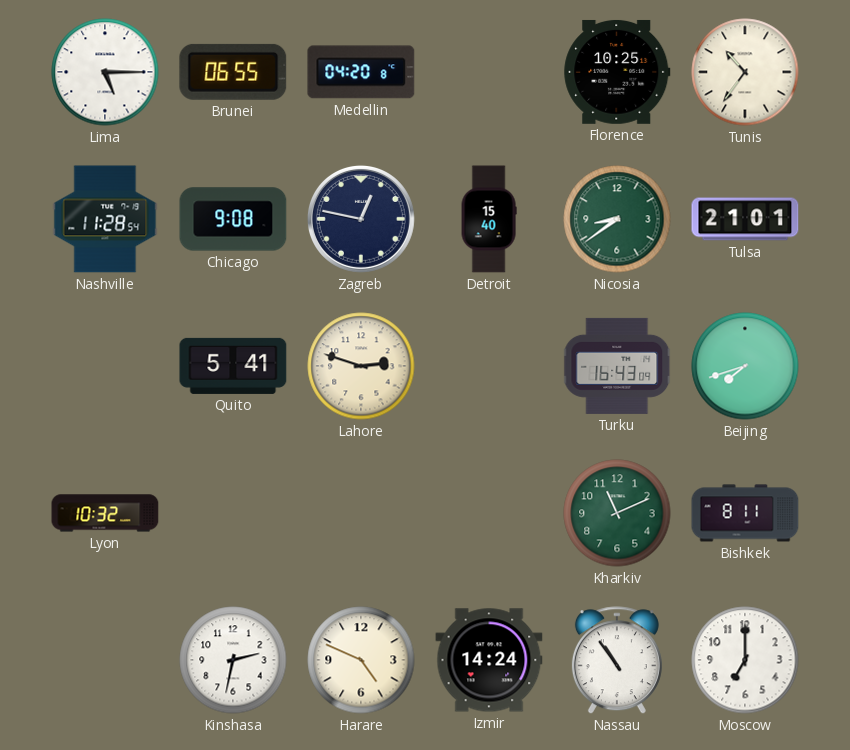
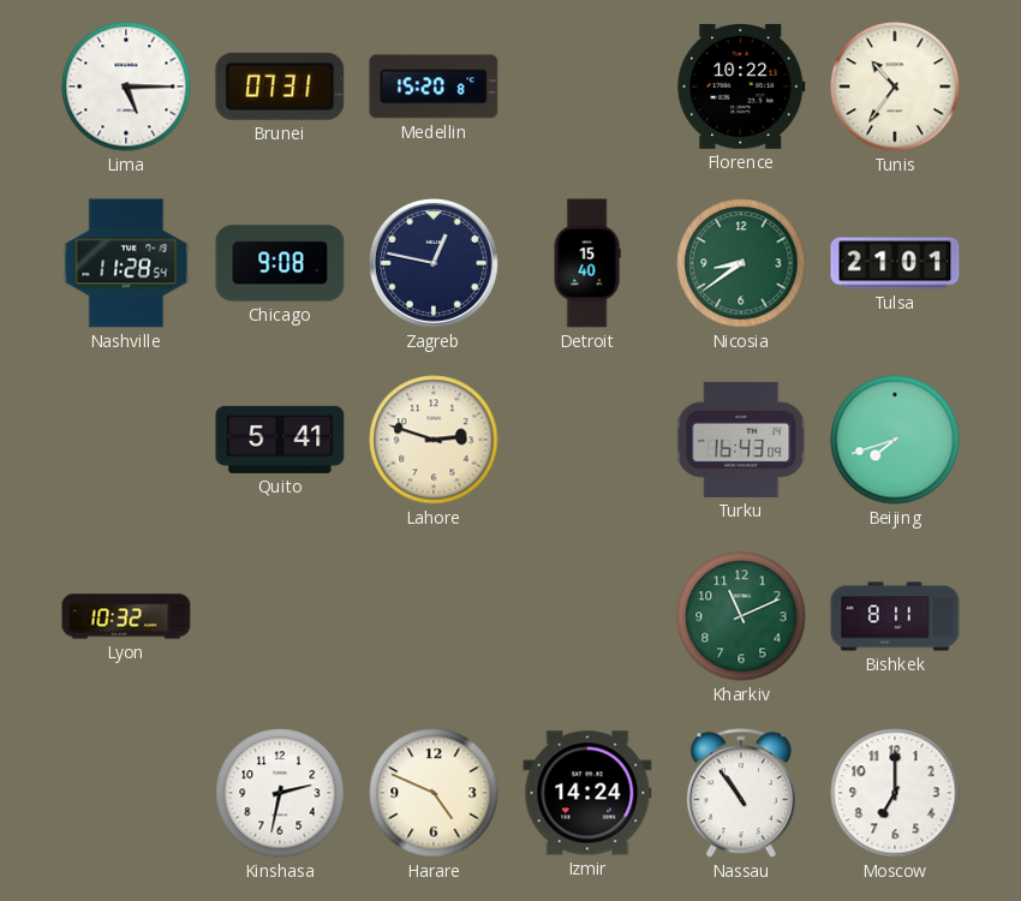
Brunei: 06:55 -> 07:31
Medellin: 04:20 -> 15:20
Florence: 10:25 -> 10:22
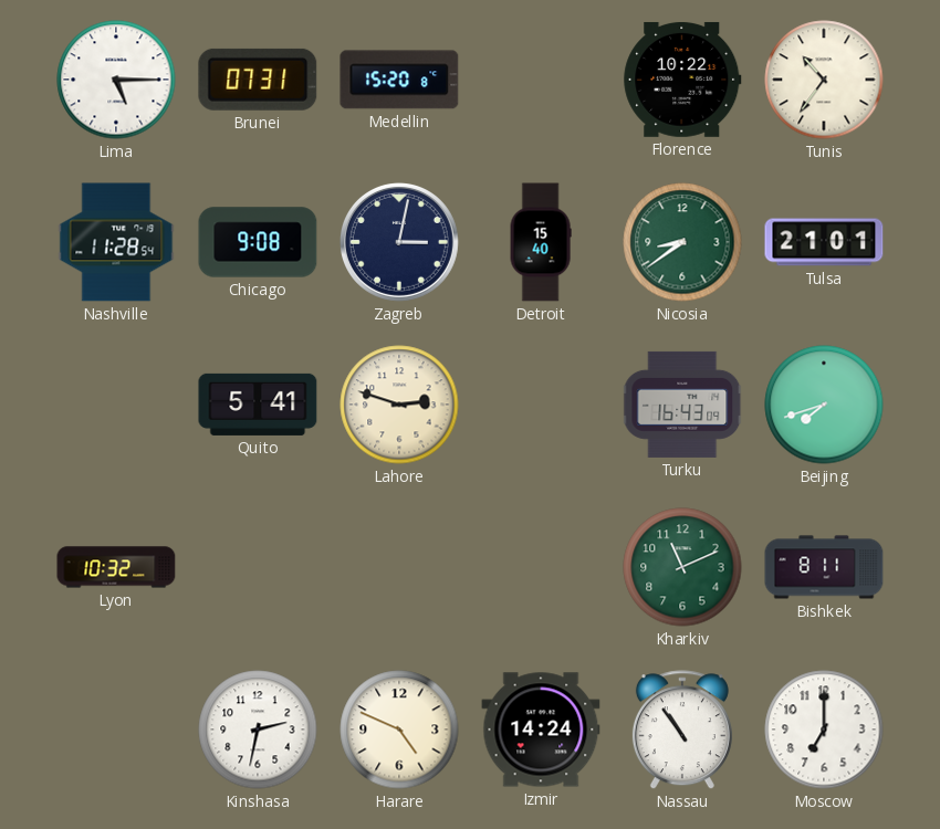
Zagreb: 12:47 -> 3:02
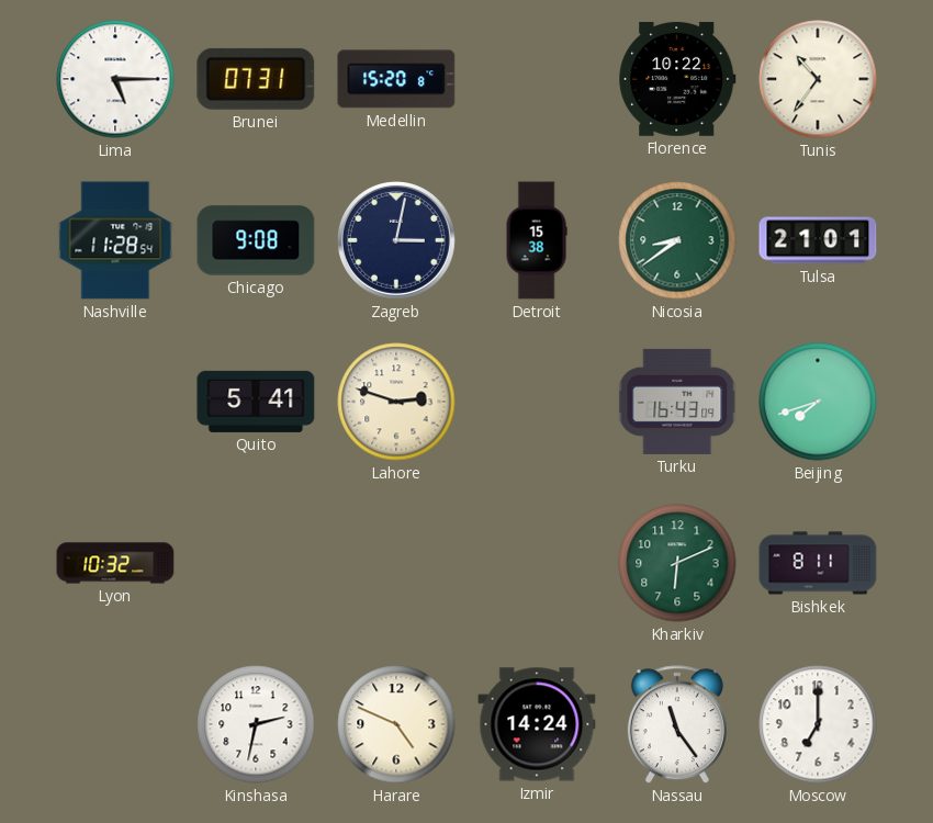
Detroit: 15:40 -> 15:38
Kharkiv: 11:11 -> 6:11
Nassau: 10:54 -> 11:24
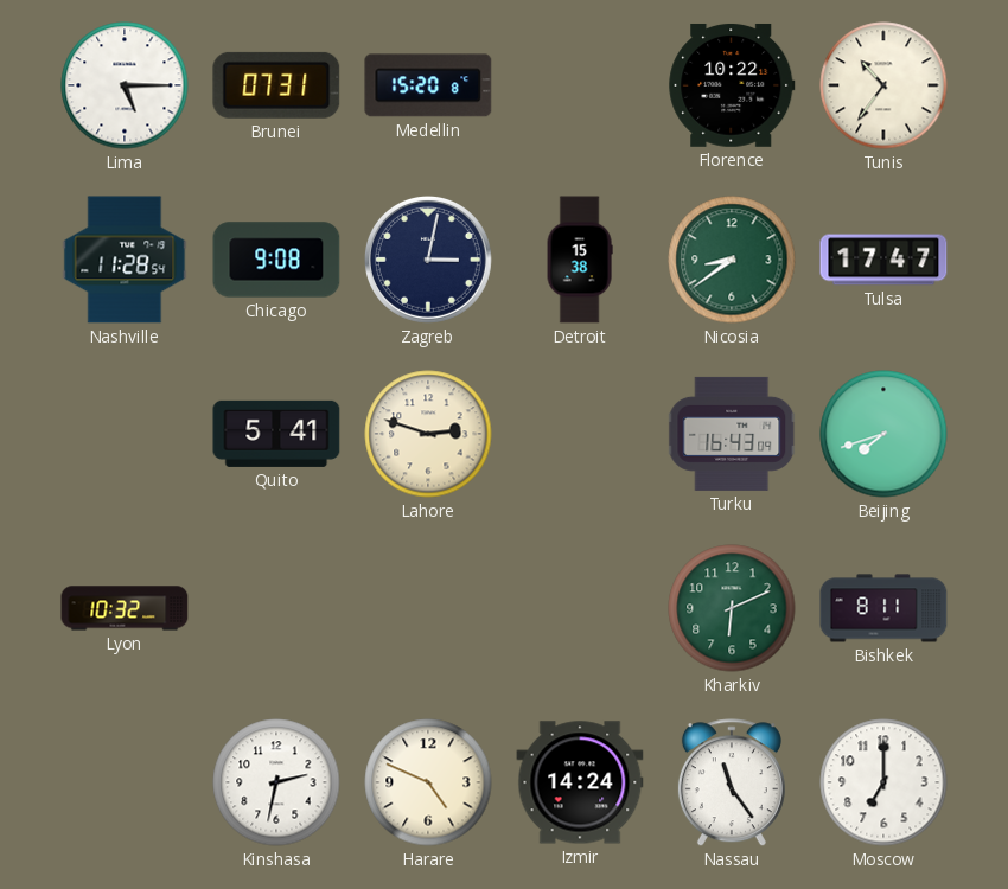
Tulsa: 21:01 -> 17:47
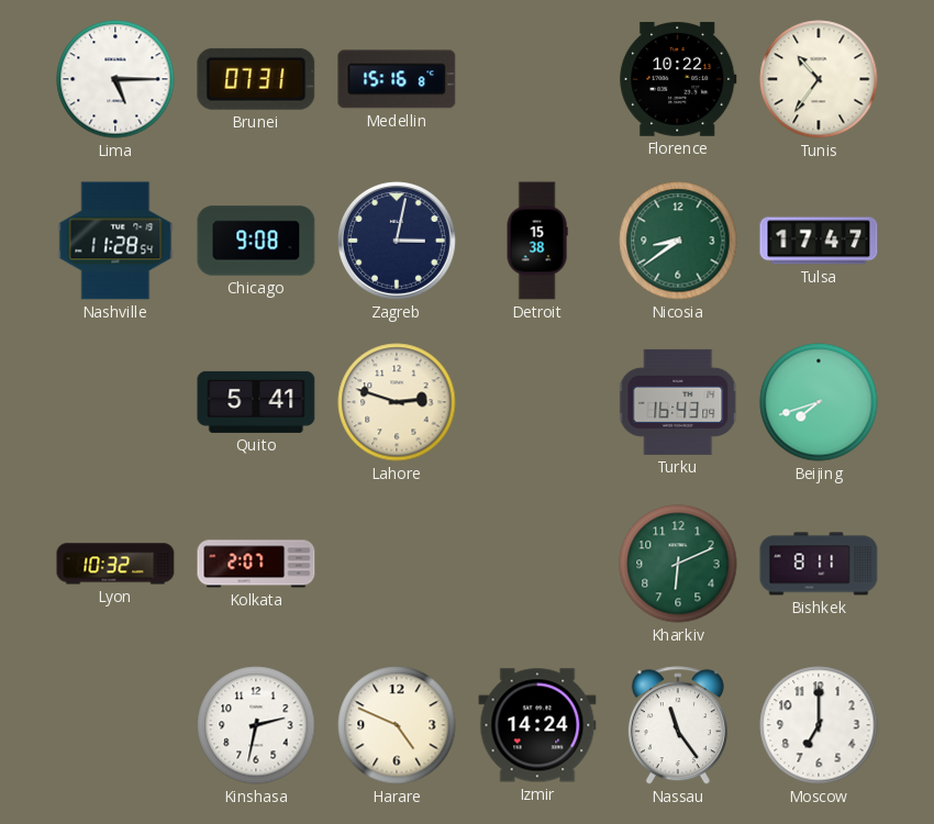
Medellin: 15:20 -> 15:16
Kolkata: none -> 2:07
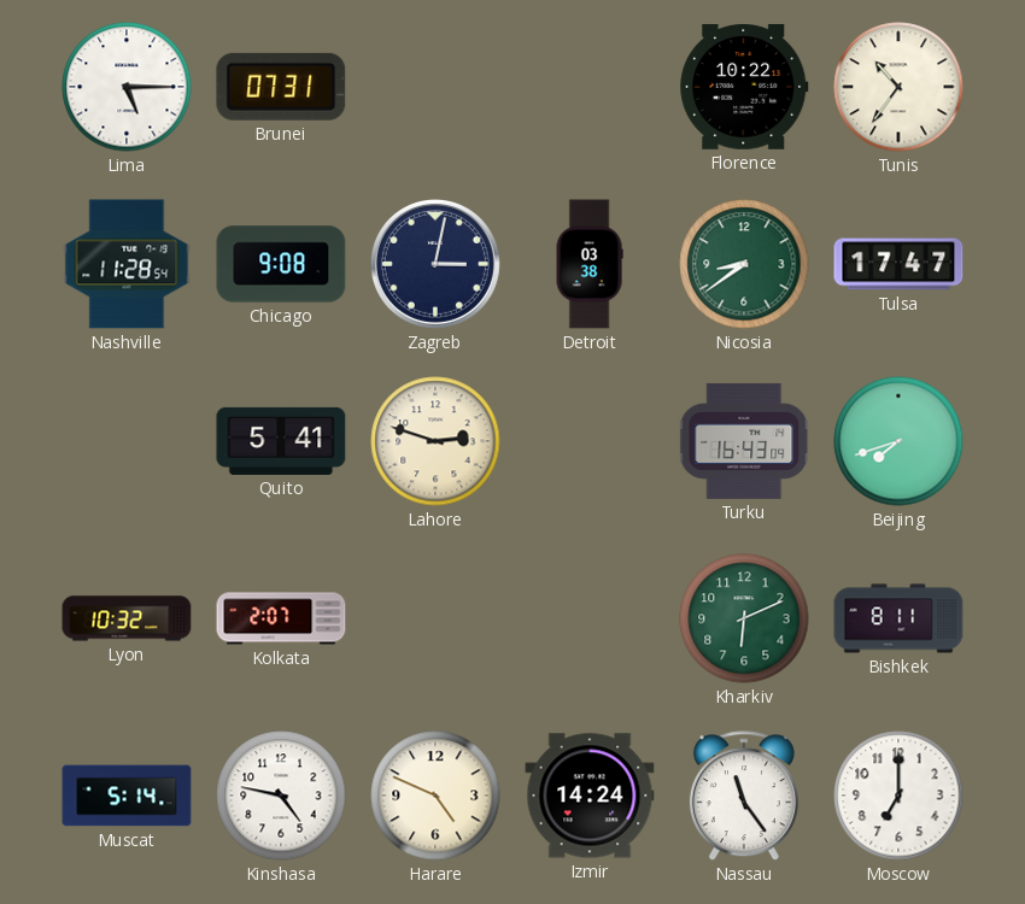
Medellin: 15:16 -> none
Detroit: 15:38 -> 03:38
Muscat: none -> 5:14
Kinshasa: 2:32 -> 4:47
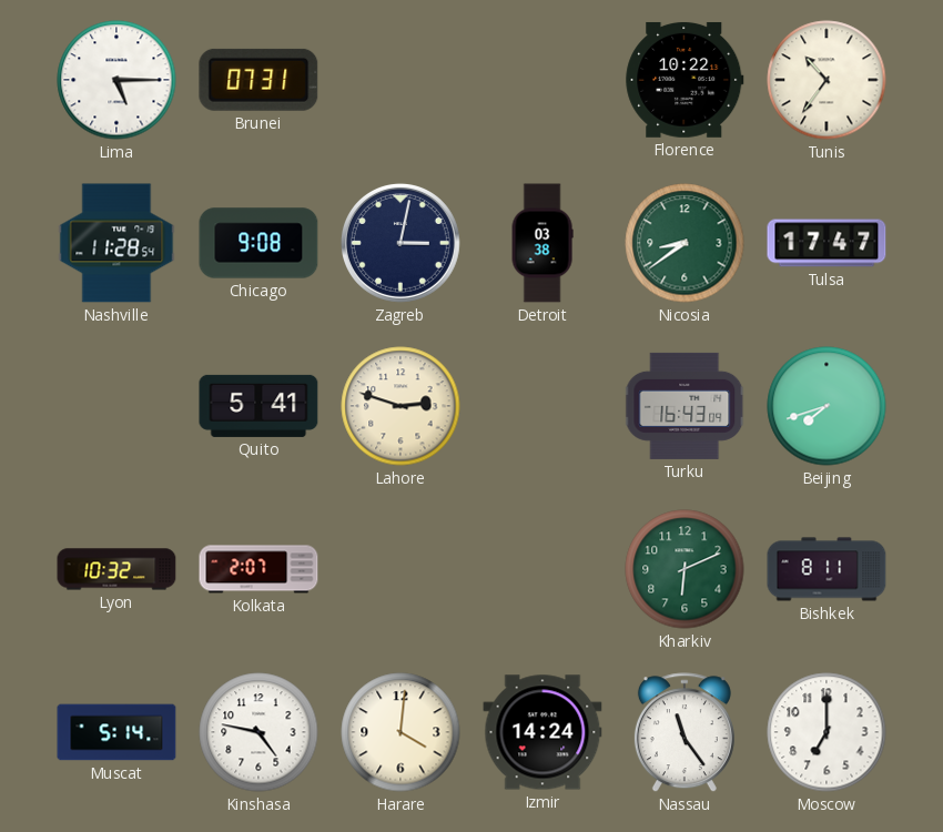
Harare: 4:49 -> 4:01
